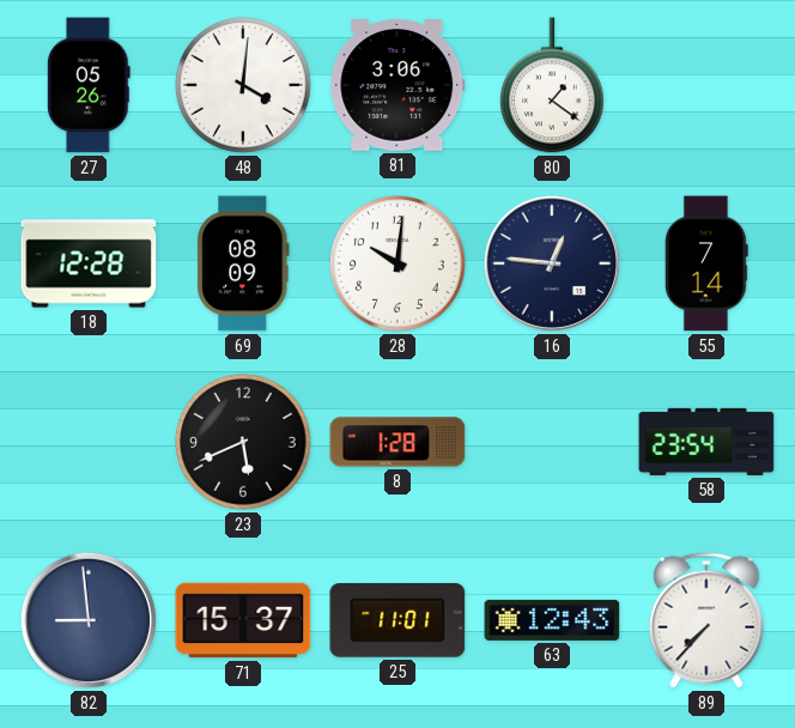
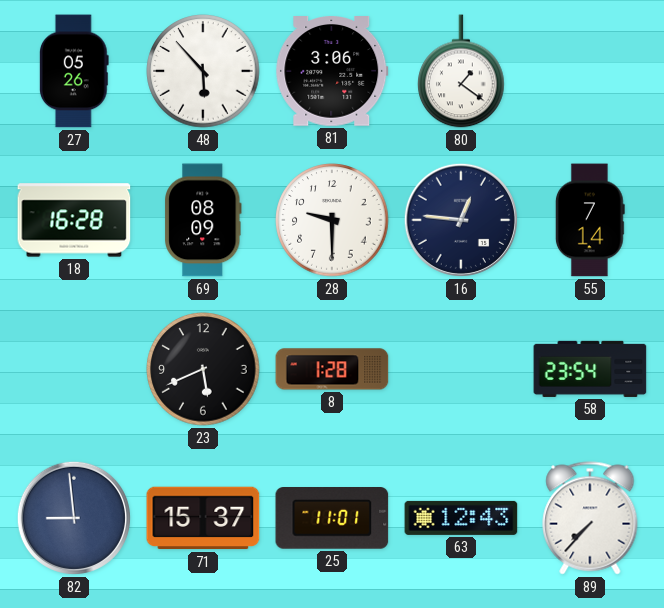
48: 4:01 -> 5:53
18: 12:28 -> 16:28
28: 10:01 -> 9:30
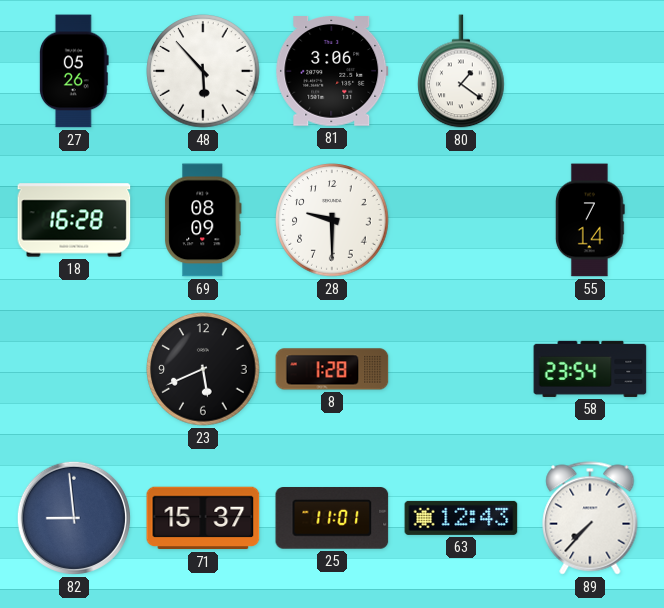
16: 12:46 -> none
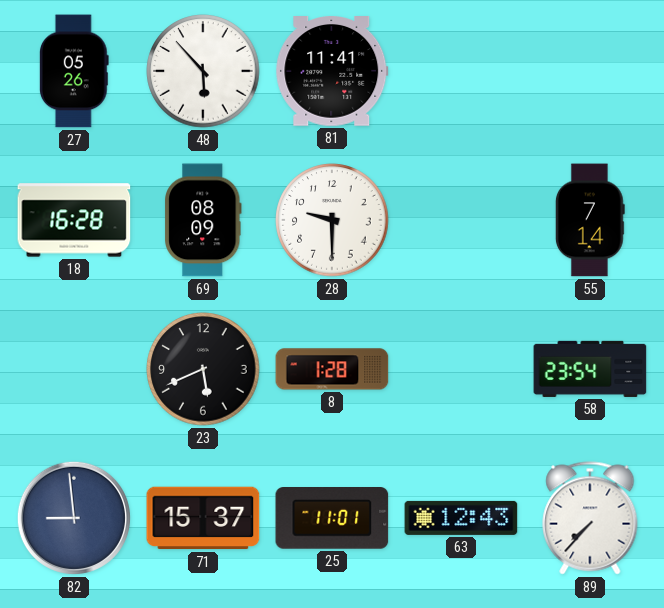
81: 3:06 -> 11:41
80: 1:21 -> none
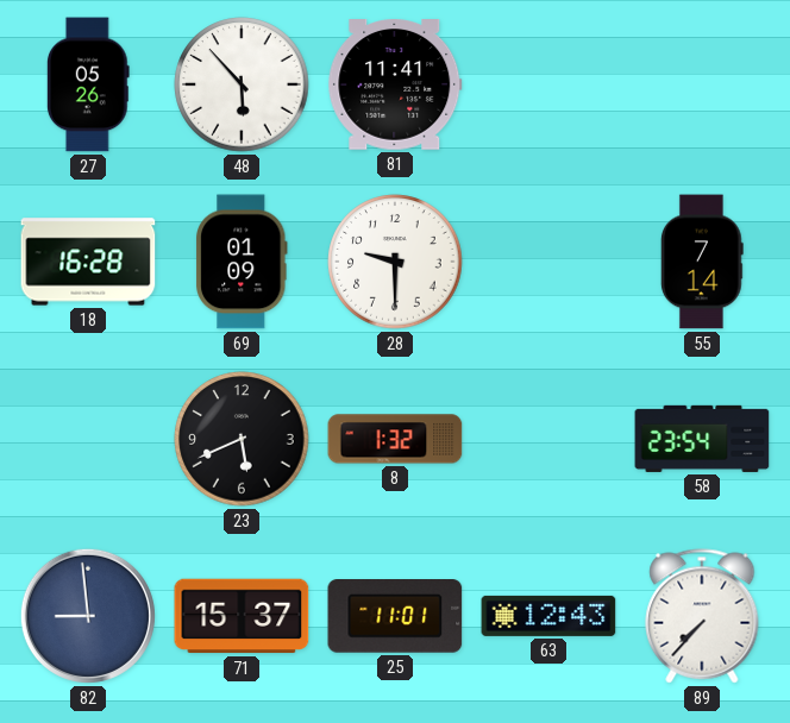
69: 08:09 -> 01:09
8: 1:28 -> 1:32
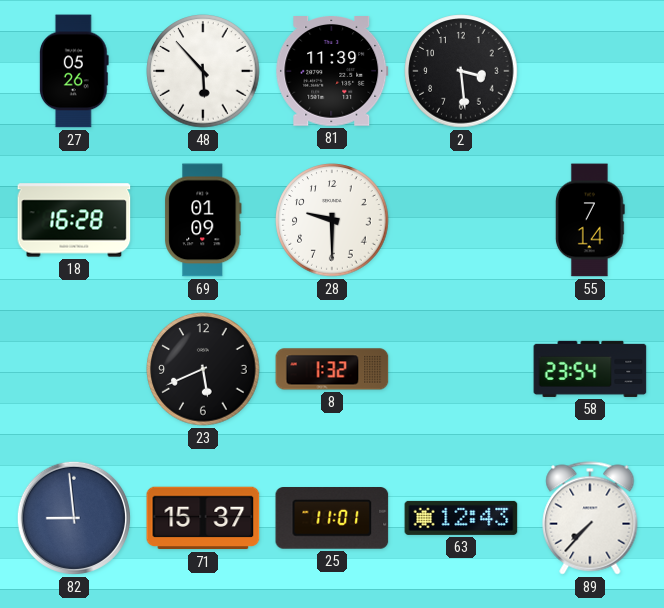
81: 11:41 -> 11:39
2: none -> 3:29
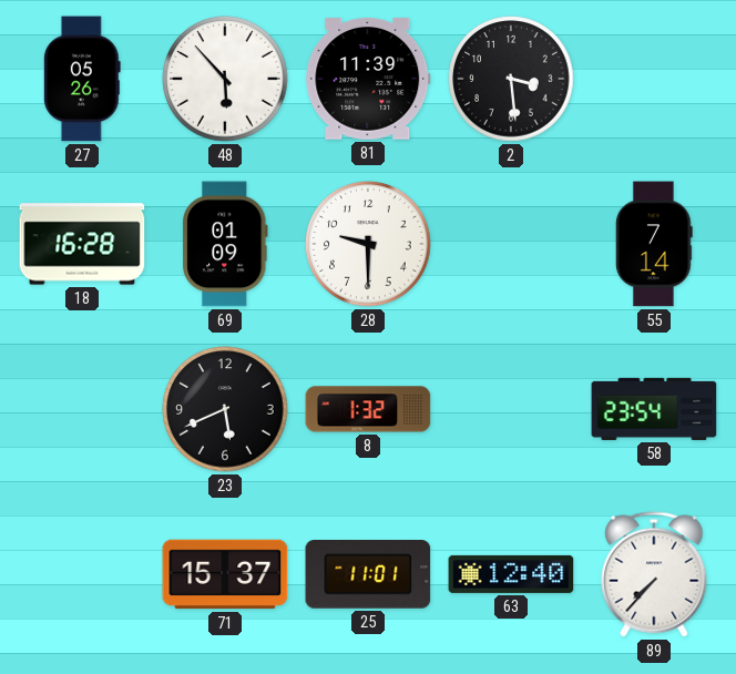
82: 8:59 -> none
63: 12:43 -> 12:40
